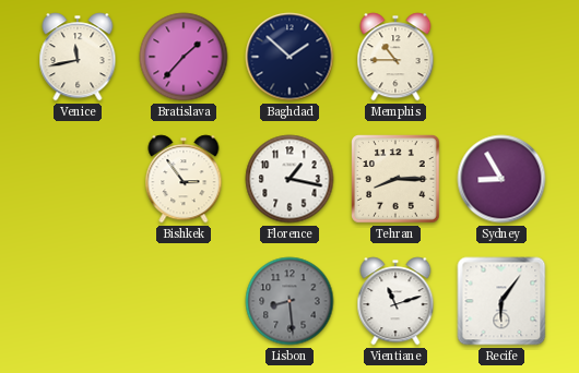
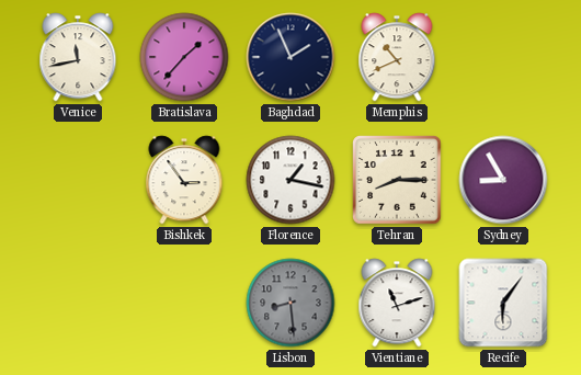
Baghdad: 1:52 -> 1:56
Memphis: 10:45 -> 10:41
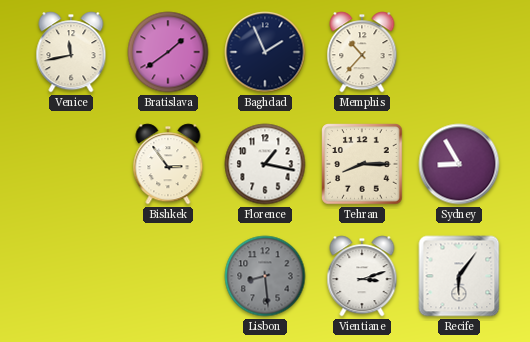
Bratislava: 1:37 -> 1:39
Memphis: 10:41 -> 10:37
Vientiane: 11:12 -> 3:12
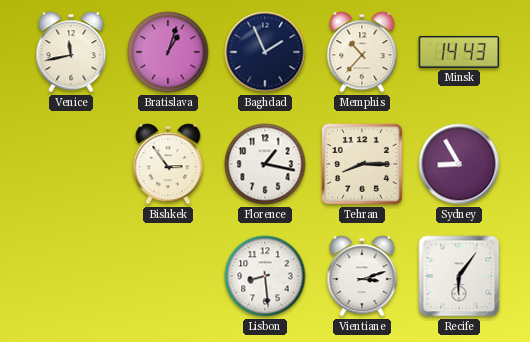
Bratislava: 1:39 -> 1:03
Minsk: none -> 14:43
Lisbon dial: grey -> white
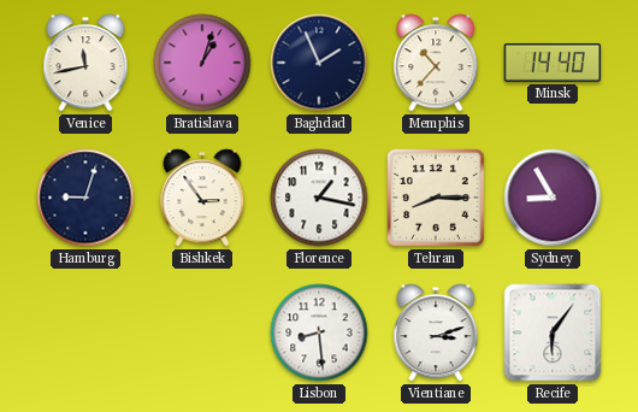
Minsk: 14:43 -> 14:40
Hamburg: none -> 9:03
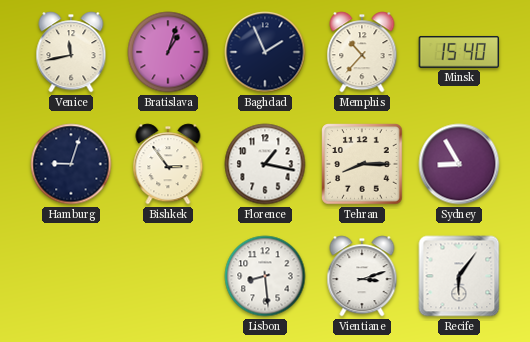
Minsk: 14:40 -> 15:40
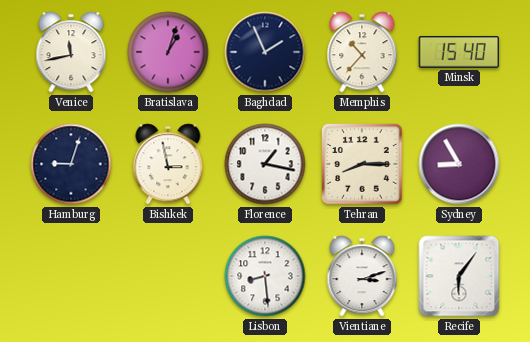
Bishkek: 2:54 -> 2:58
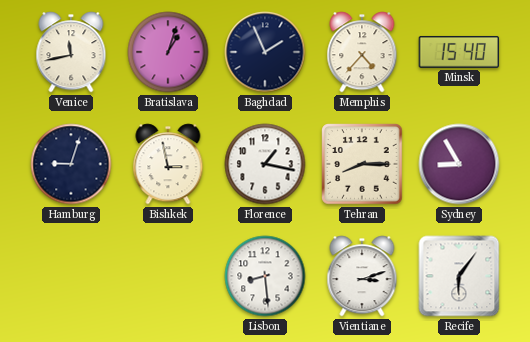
Memphis: 10:37 -> 4:37
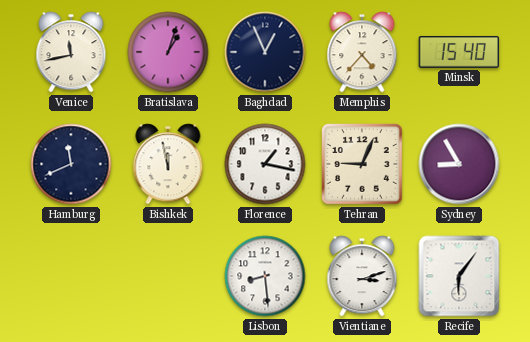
Baghdad: 1:56 -> 12:56
Hamburg: 9:03 -> 11:41
Bishkek: 2:58 -> 11:58
Tehran: 8:15 -> 9:04
